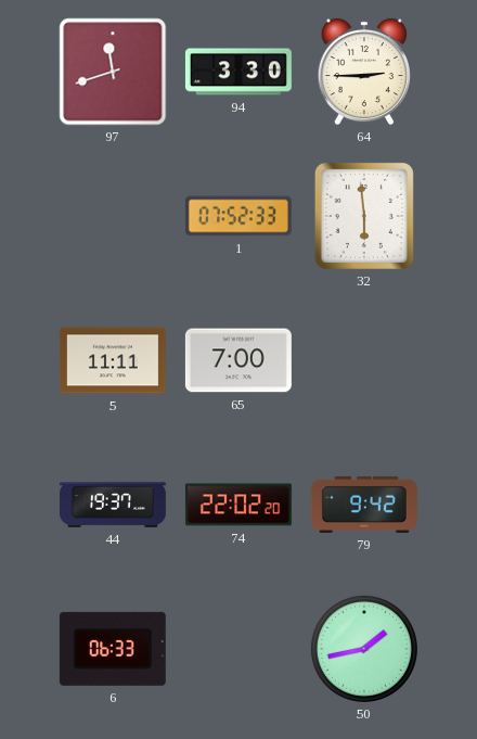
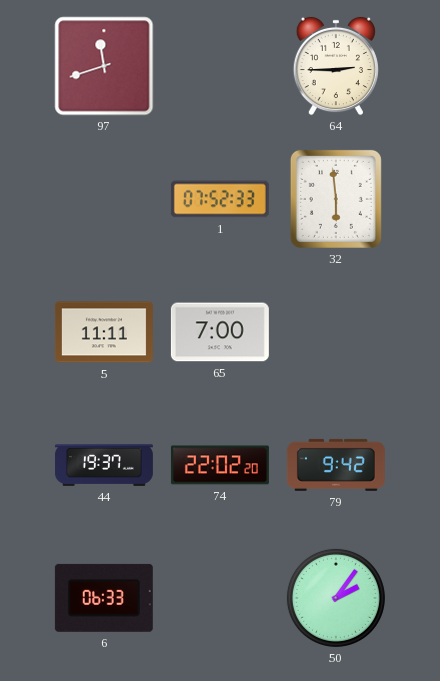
94: 3:30 -> none
50: 1:43 -> 2:06
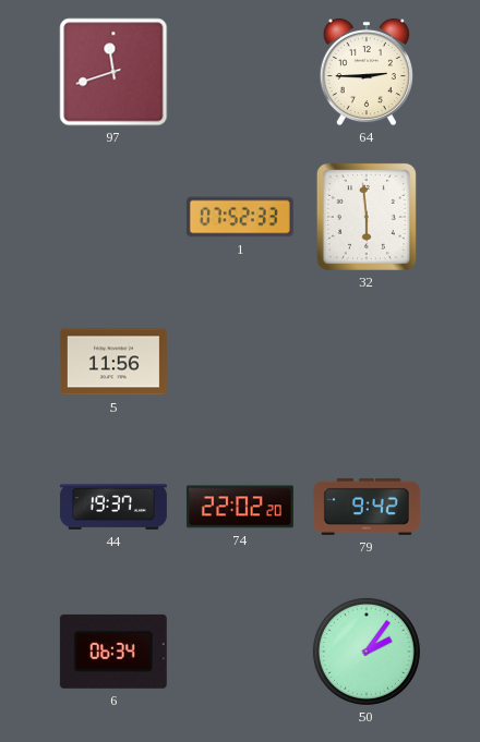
5: 11:11 -> 11:56
65: 7:00 -> none
6: 06:33 -> 06:34
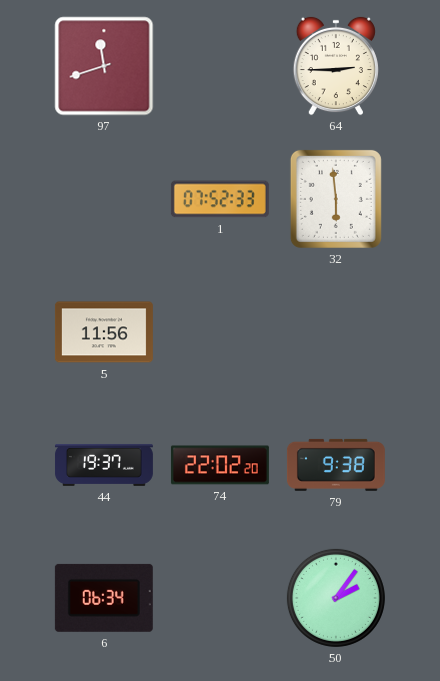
79: 9:42 -> 9:38
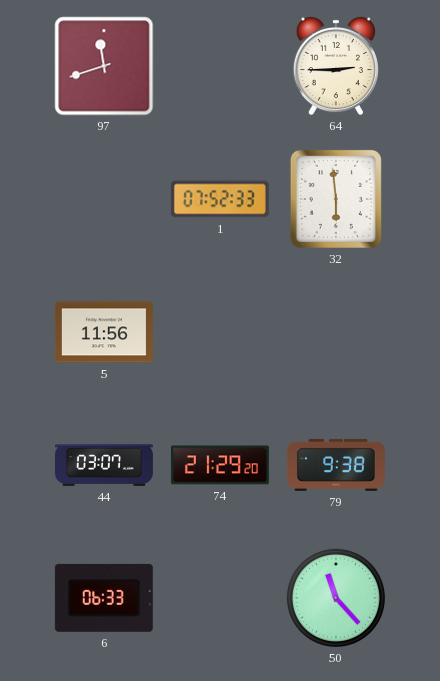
44: 19:37 -> 03:07
74: 22:02 -> 21:29
6: 06:34 -> 06:33
50: 2:06 -> 11:23
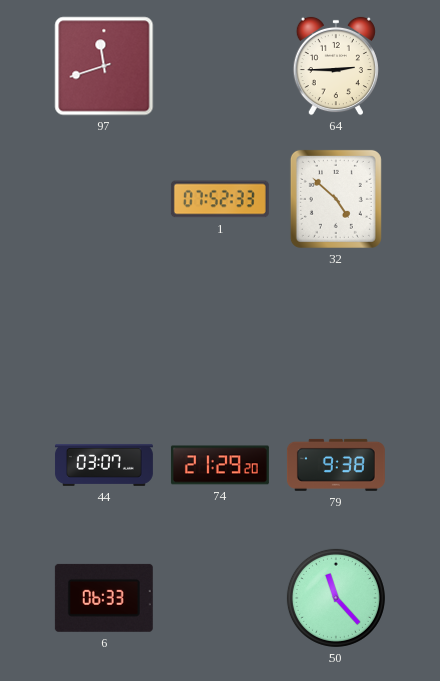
32: 5:59 -> 4:52
5: 11:56 -> none
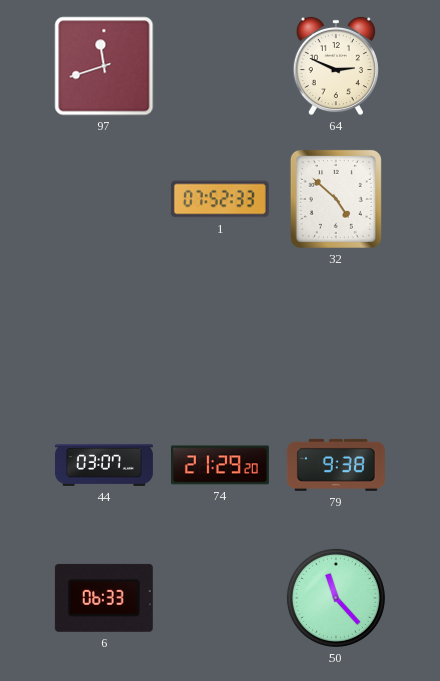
64: 2:45 -> 2:49
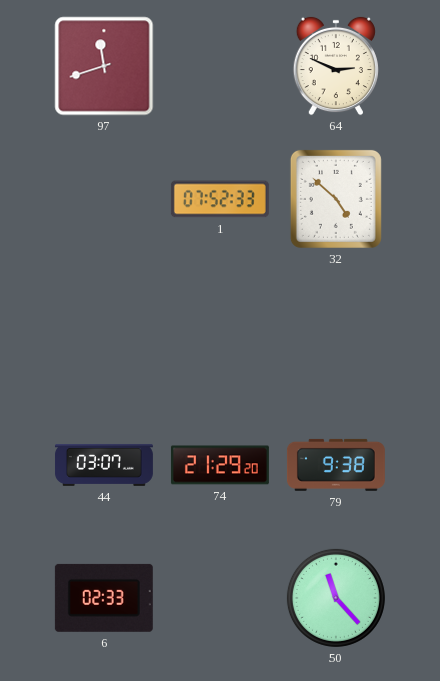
6: 06:33 -> 02:33
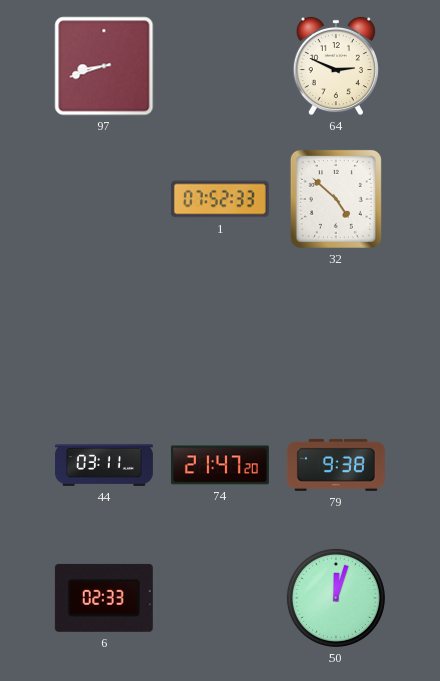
97: 11:42 -> 8:42
44: 03:07 -> 03:11
74: 21:29 -> 21:47
50: 11:23 -> 12:03
